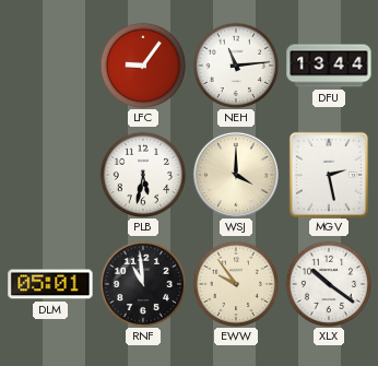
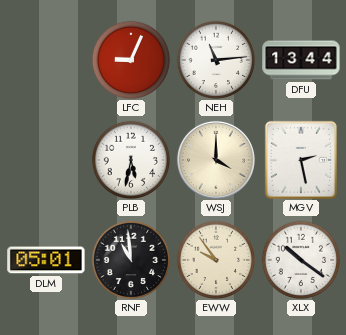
LFC: 9:06 -> 9:04
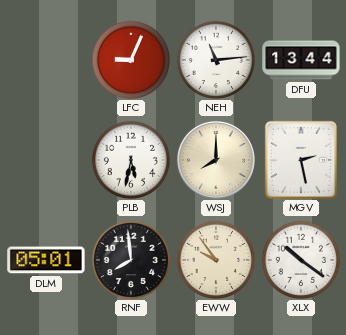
WSJ: 4:00 -> 8:00
RNF: 10:59 -> 7:59
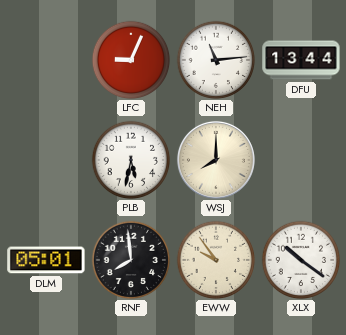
MGV: 2:28 -> none
